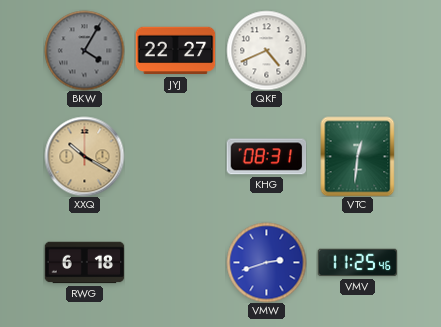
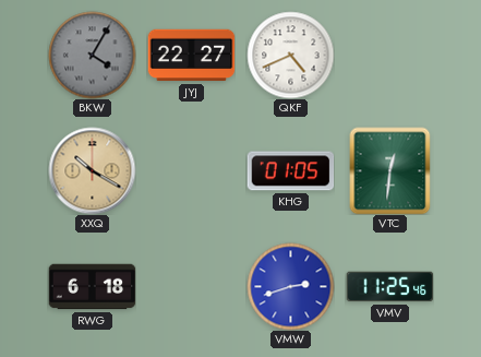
KHG: 08:31 -> 01:05
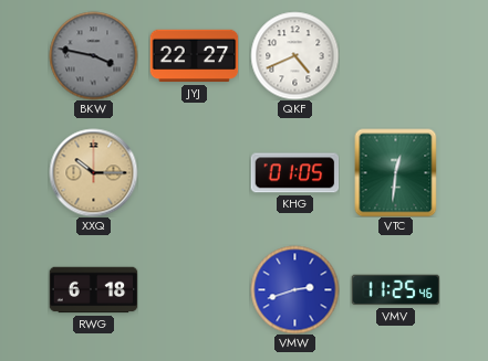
BKW: 4:05 -> 3:47
XXQ: 10:20 -> 10:15
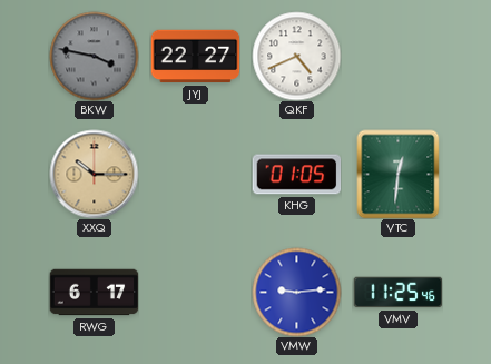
RWG: 6:18 -> 6:17
VMW: 2:42 -> 9:14
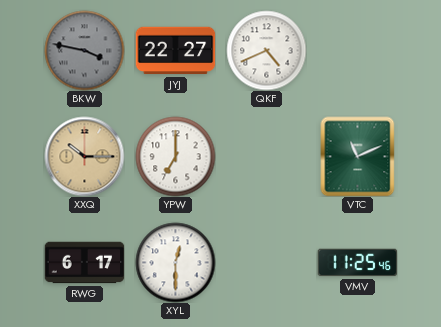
YPW: none -> 7:00
KHG: 01:05 -> none
VTC: 12:31 -> 11:11
XYL: none -> 12:30
VMW: 9:14 -> none
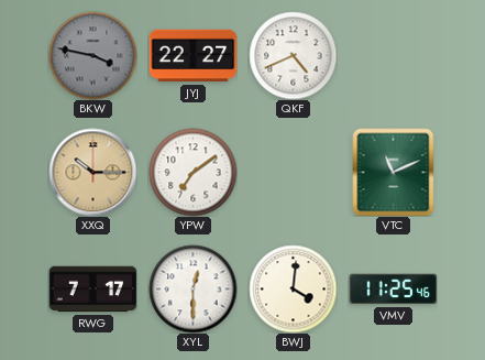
YPW: 7:00 -> 7:09
RWG: 6:17 -> 7:17
BWJ: none -> 4:01
